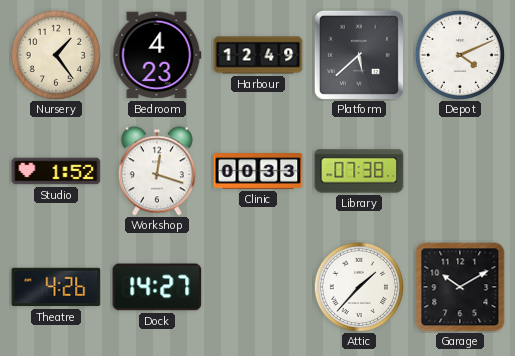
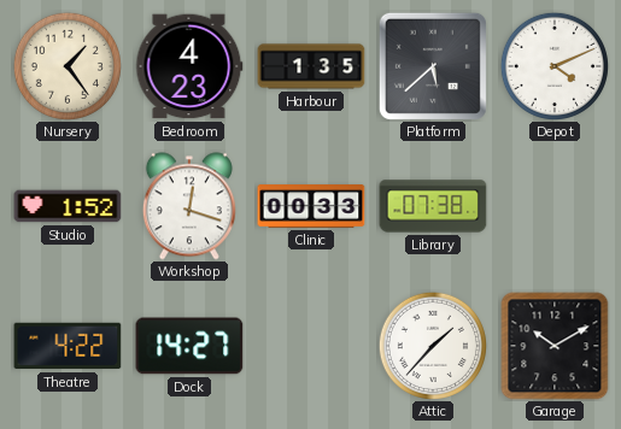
Harbour: 12:49 -> 1:35
Theatre: 4:26 -> 4:22
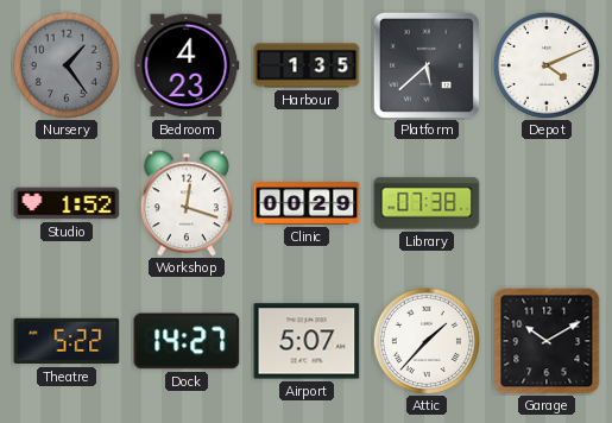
Nursery dial: cream -> grey
Clinic: 00:33 -> 00:29
Theatre: 4:22 -> 5:22
Airport: none -> 5:07
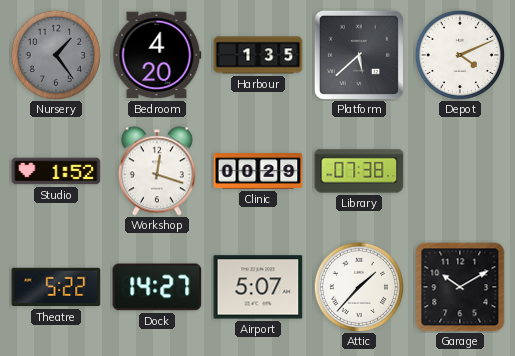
Bedroom: 4:23 -> 4:20
